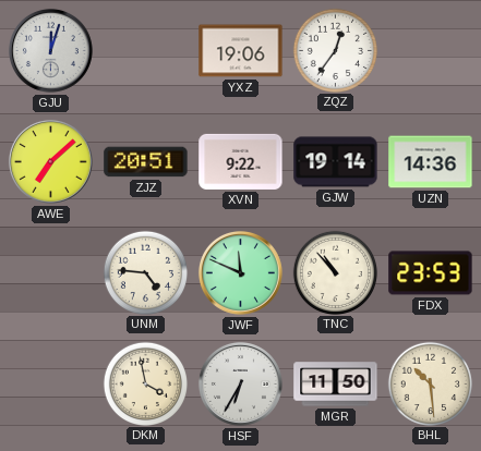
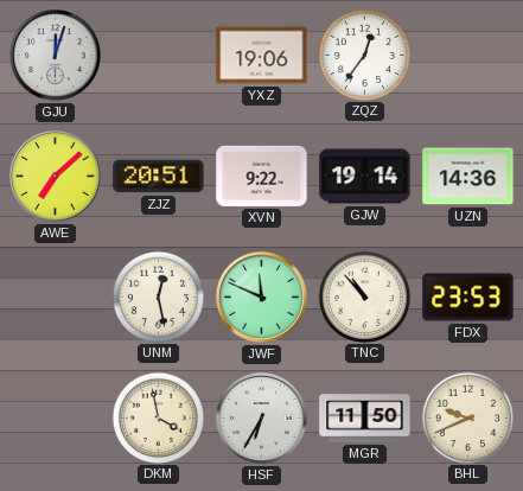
UNM: 4:46 -> 12:28
BHL: 10:29 -> 9:41
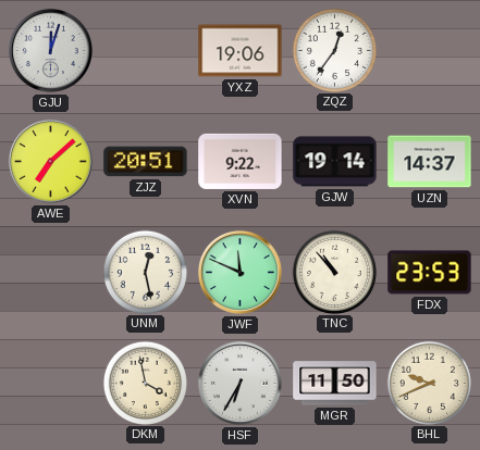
UZN: 14:36 -> 14:37
